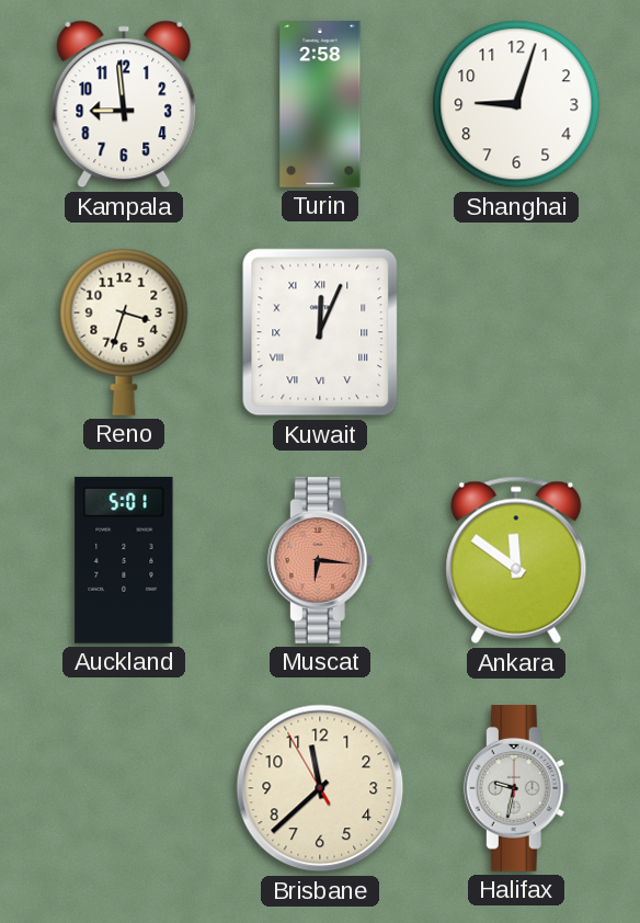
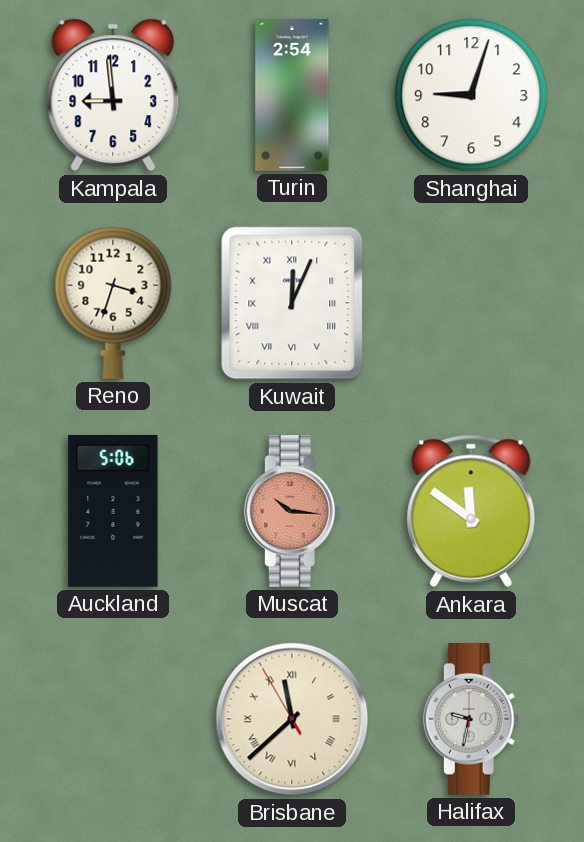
Turin: 2:58 -> 2:54
Auckland: 5:01 -> 5:06
Muscat: 6:16 -> 10:16
Brisbane numerals: Arabic -> Roman
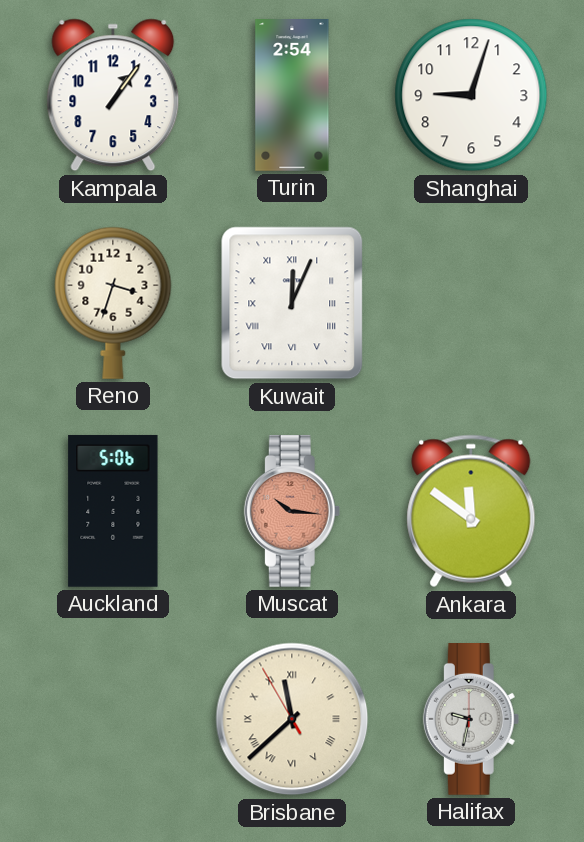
Kampala: 8:59 -> 1:06
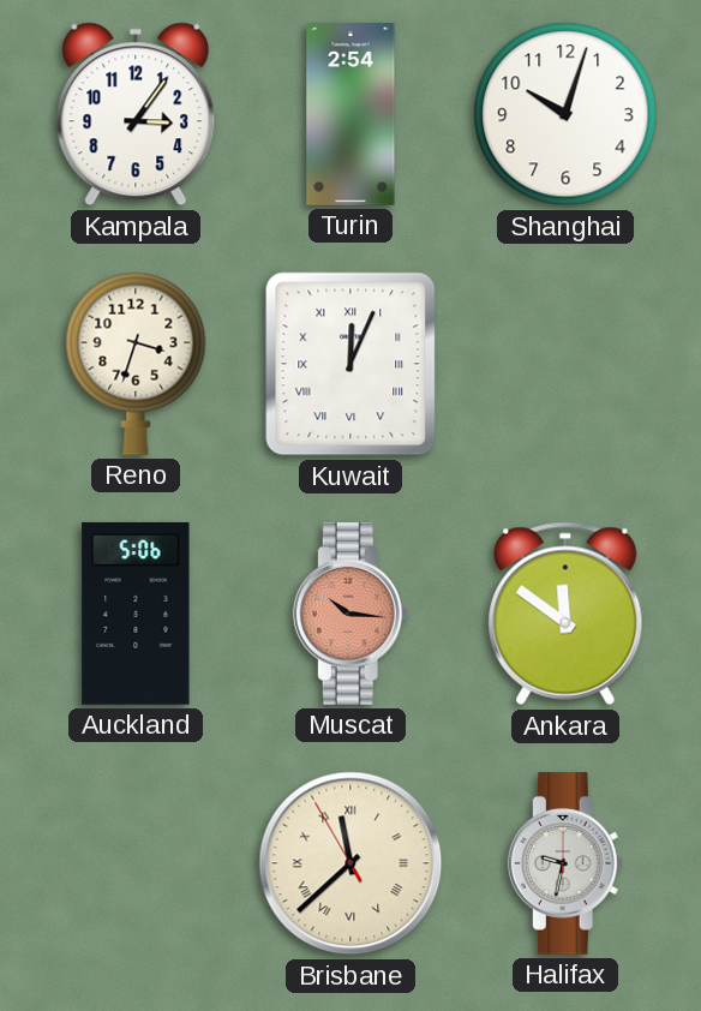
Kampala: 1:06 -> 3:06
Shanghai: 9:03 -> 10:03
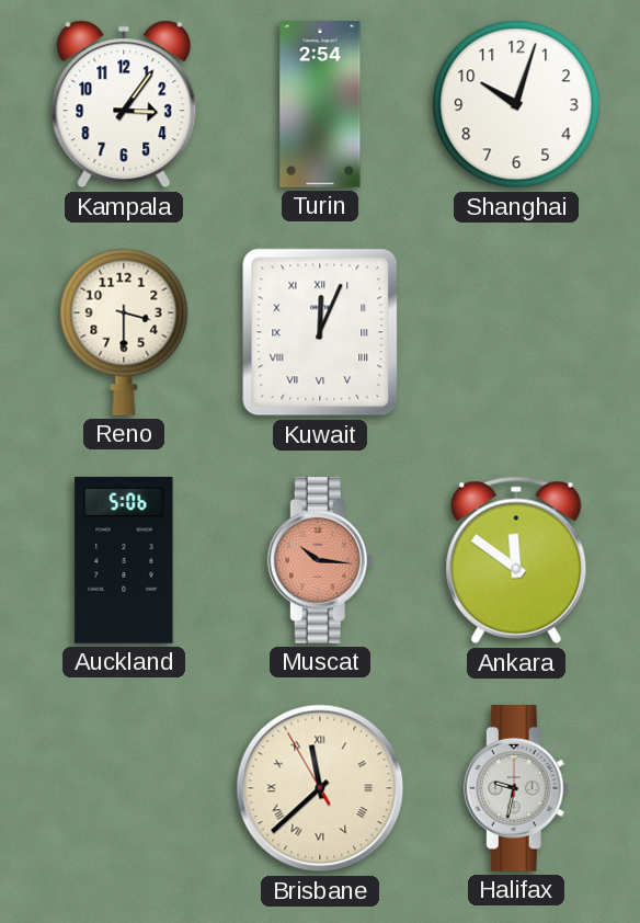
Reno: 3:33 -> 3:30
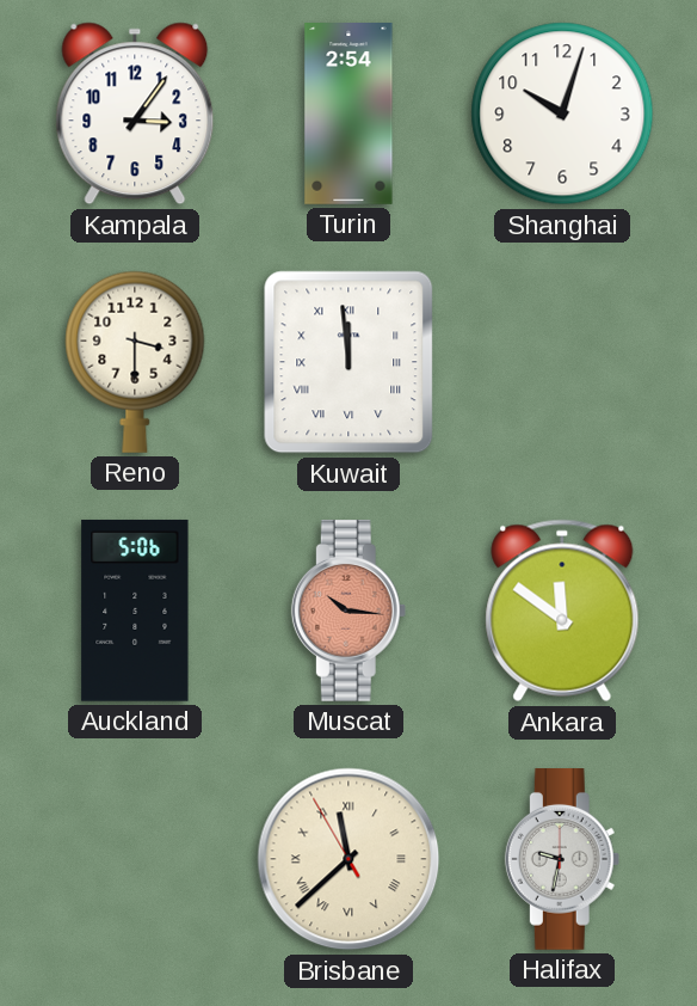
Kuwait: 12:04 -> 11:59
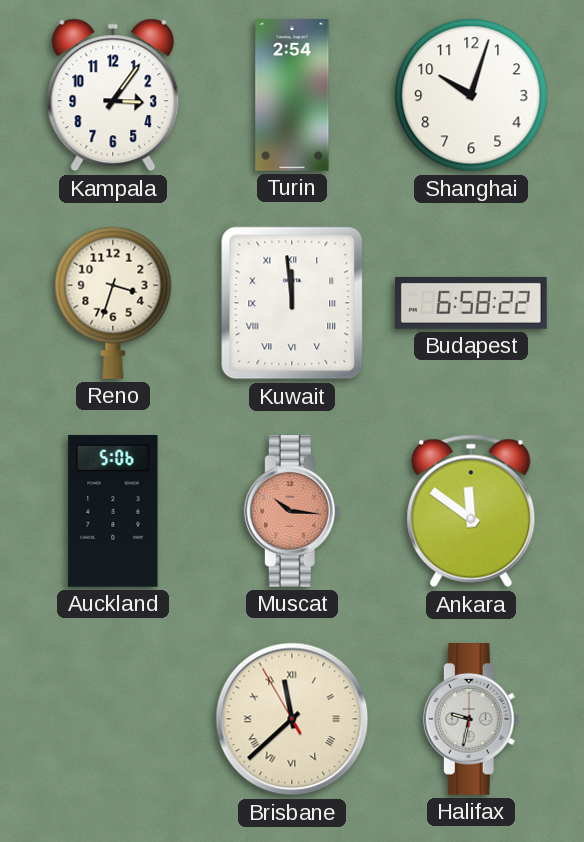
Reno: 3:30 -> 3:33
Budapest: none -> 6:58
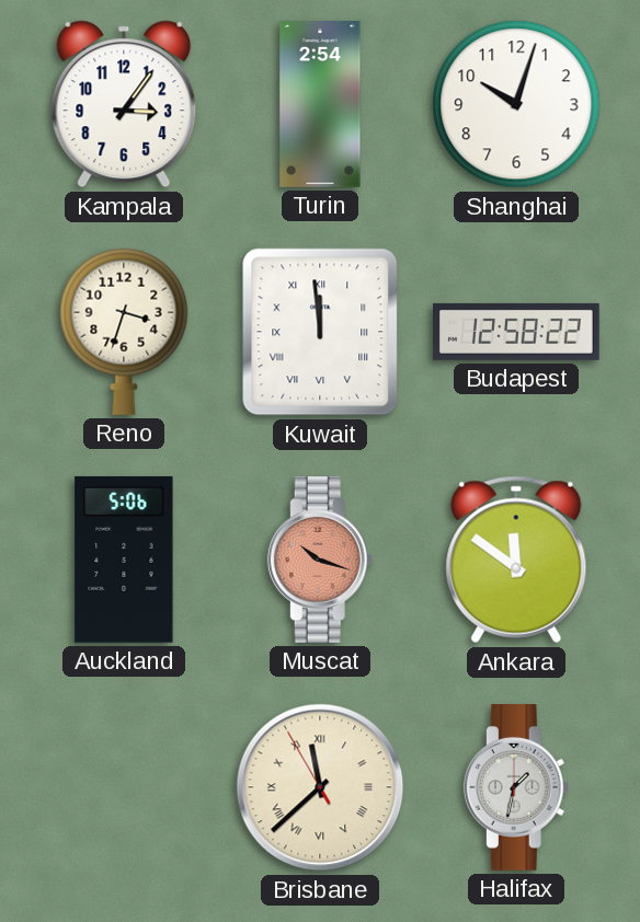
Budapest: 6:58 -> 12:58
Muscat: 10:16 -> 10:18
Halifax: 9:32 -> 1:32
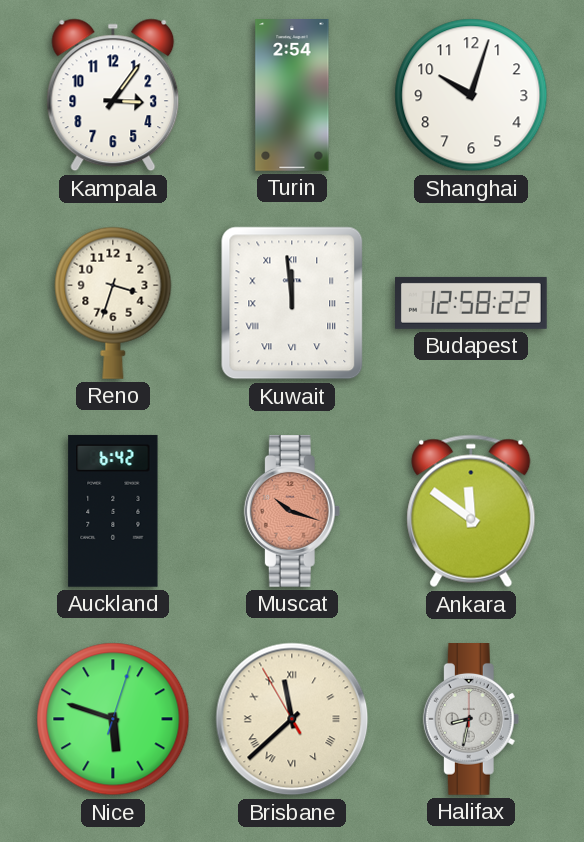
Auckland: 5:06 -> 6:42
Nice: none -> 5:48
Halifax: 1:32 -> 8:32
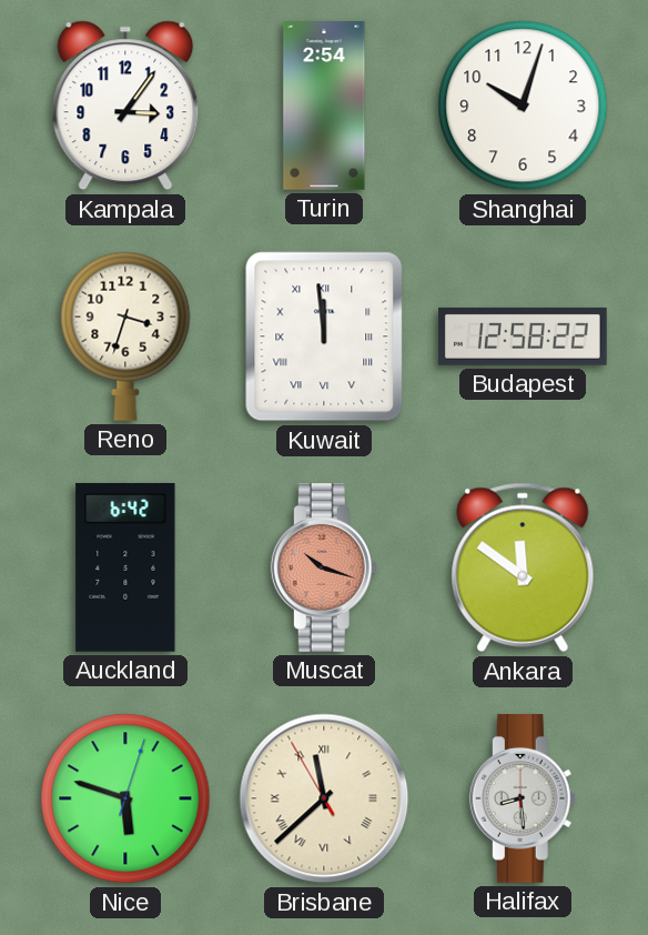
Halifax: 8:32 -> 8:29
